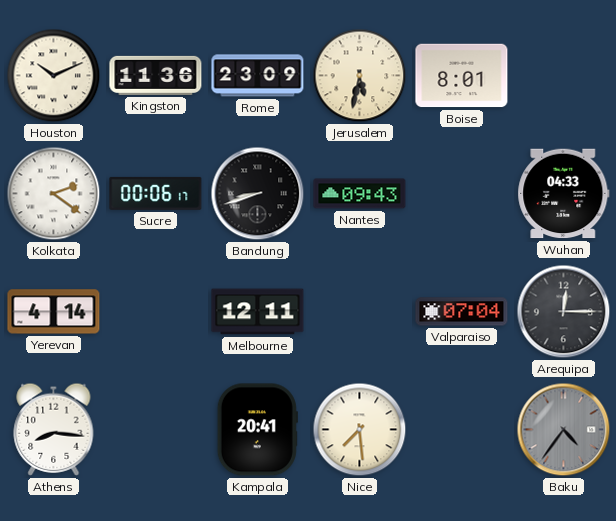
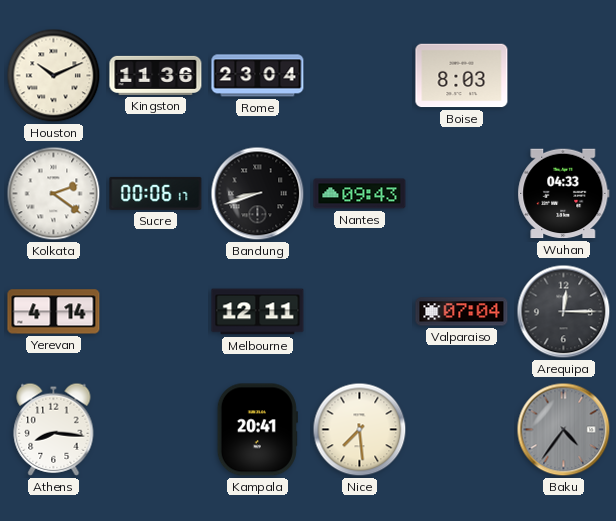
Rome: 23:09 -> 23:04
Jerusalem: 5:32 -> none
Boise: 8:01 -> 8:03
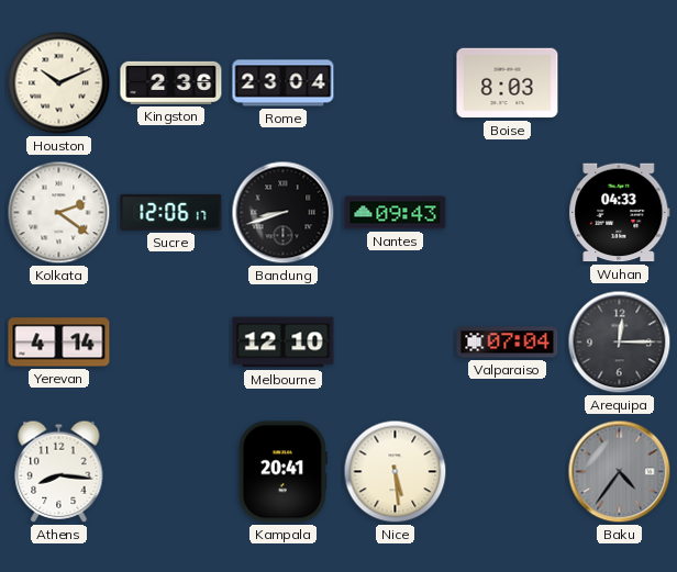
Kingston: 11:36 -> 2:36
Sucre: 00:06 -> 12:06
Melbourne: 12:11 -> 12:10
Nice: 7:29 -> 5:29
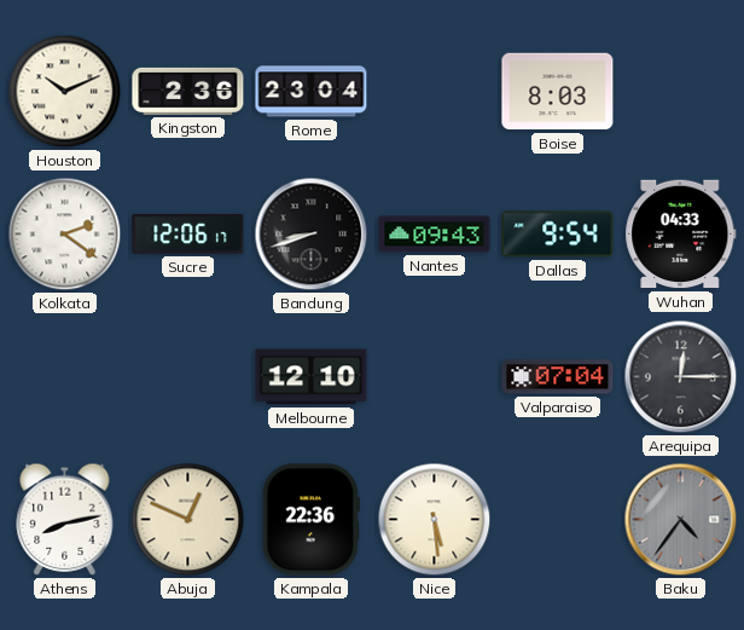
Dallas: none -> 9:54
Yerevan: 4:14 -> none
Athens: 8:16 -> 8:13
Abuja: none -> 12:49
Kampala: 20:41 -> 22:36
